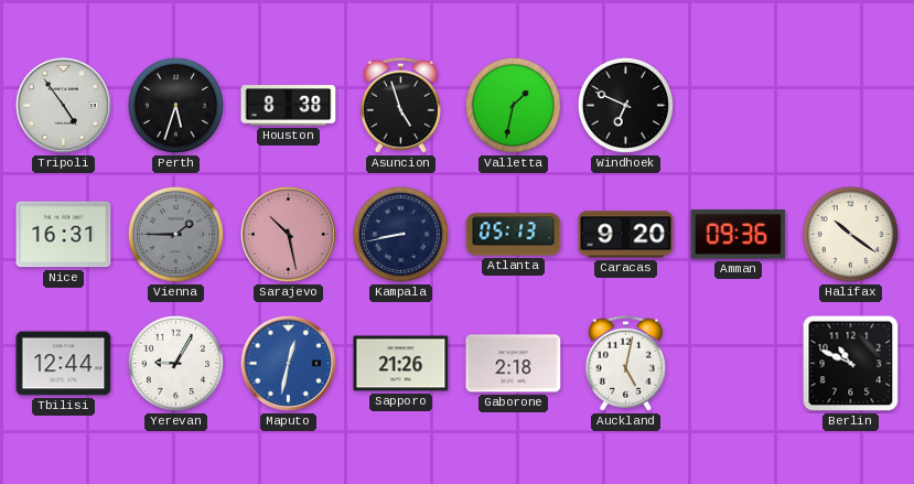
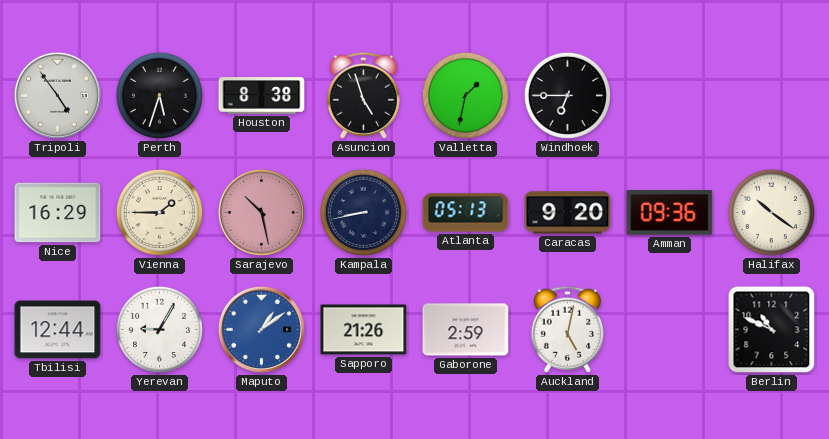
Windhoek: 6:49 -> 6:45
Nice: 16:31 -> 16:29
Vienna dial: grey -> cream
Maputo: 12:32 -> 1:09
Gaborone: 2:18 -> 2:59
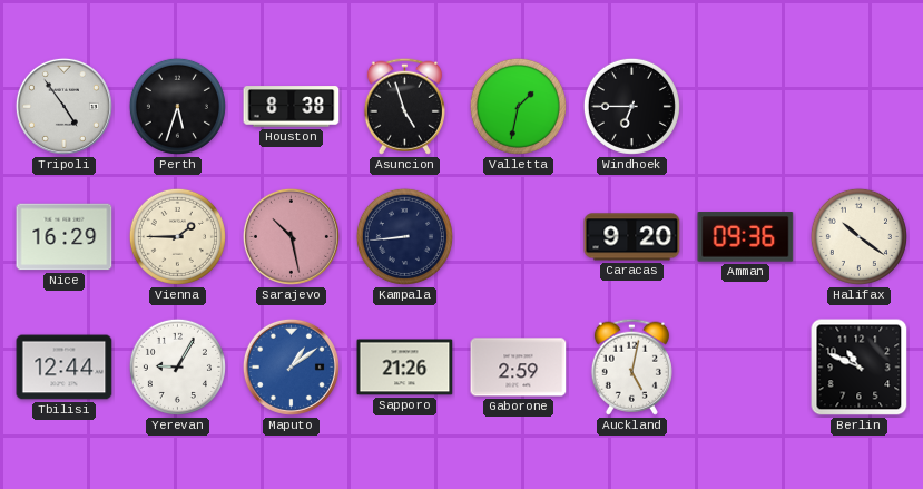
Kampala: 8:43 -> 8:44
Atlanta: 05:13 -> none
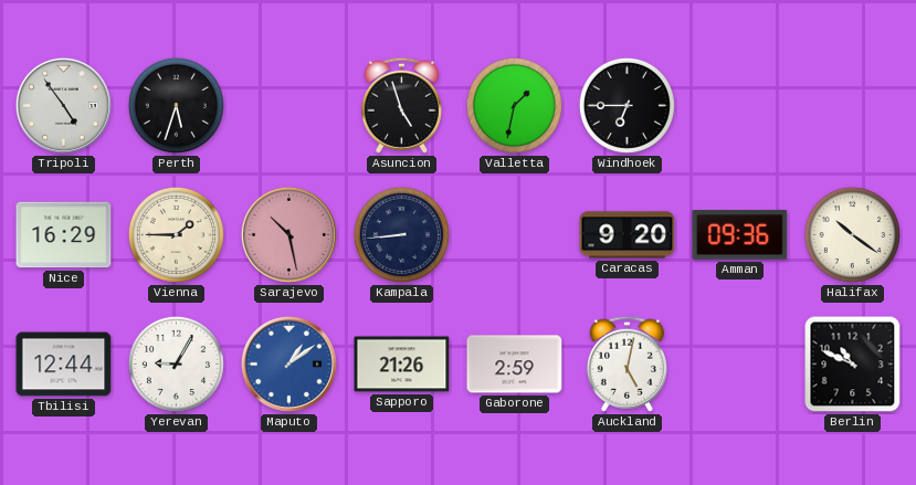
Houston: 8:38 -> none
